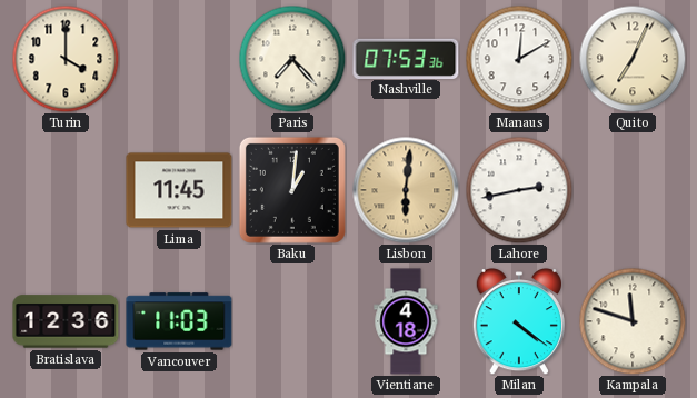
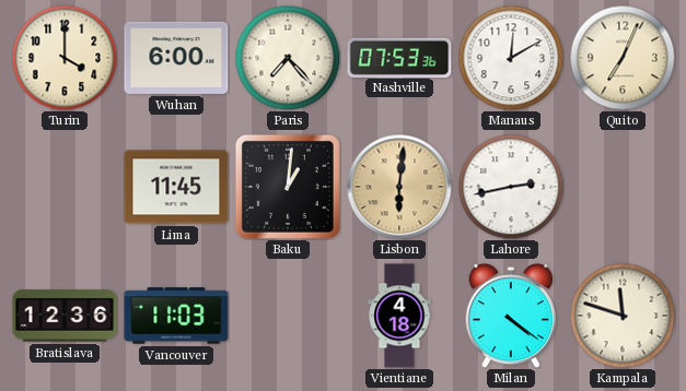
Wuhan: none -> 6:00
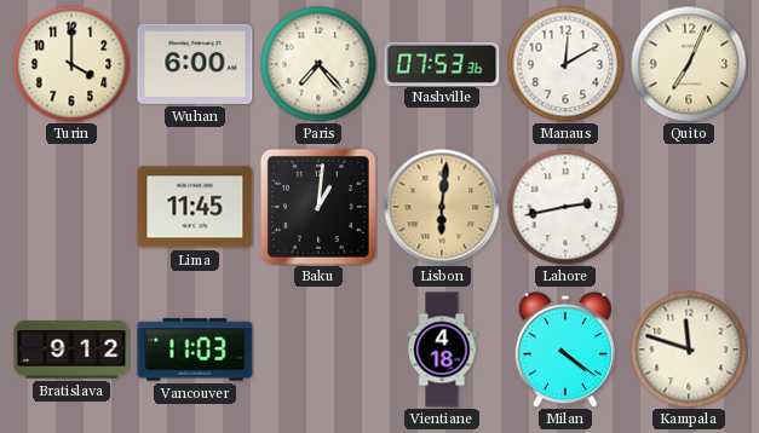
Bratislava: 12:36 -> 9:12
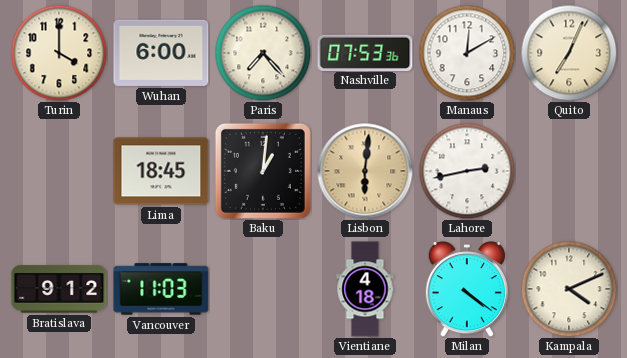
Lima: 11:45 -> 18:45
Kampala: 11:48 -> 4:11
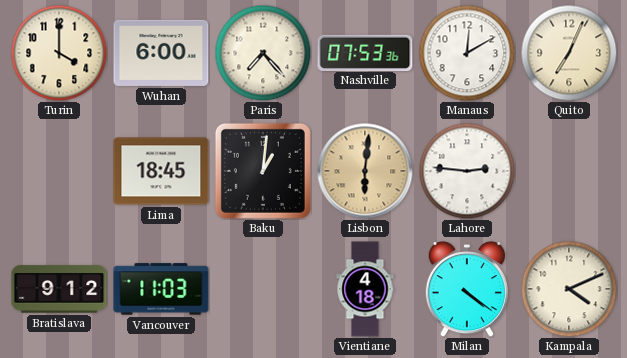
Lahore: 2:43 -> 2:46
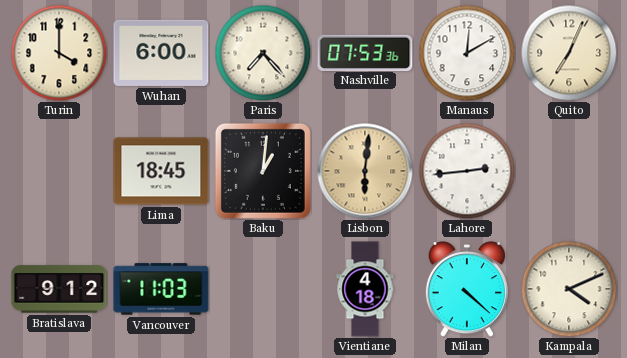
Lahore: 2:46 -> 2:44
Milan: 4:21 -> 4:22
